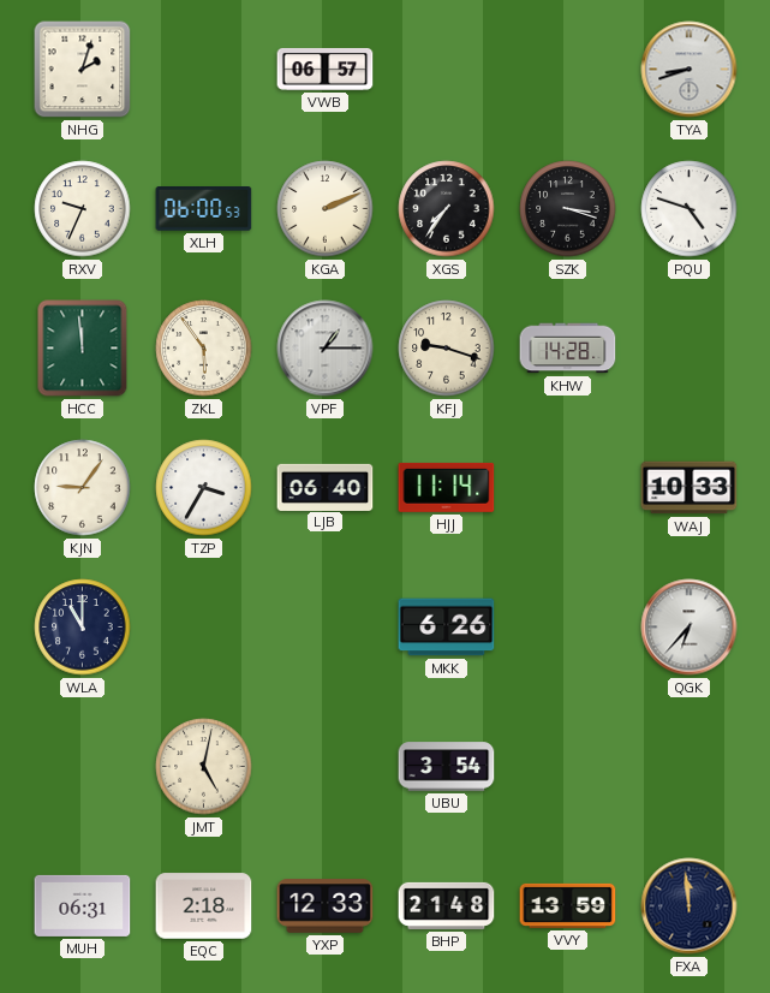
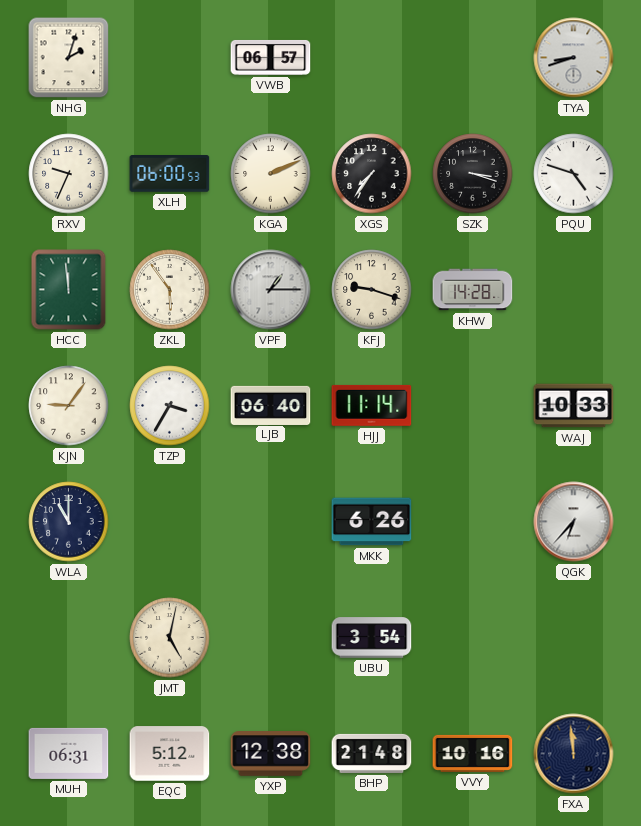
EQC: 2:18 -> 5:12
YXP: 12:33 -> 12:38
VVY: 13:59 -> 10:16
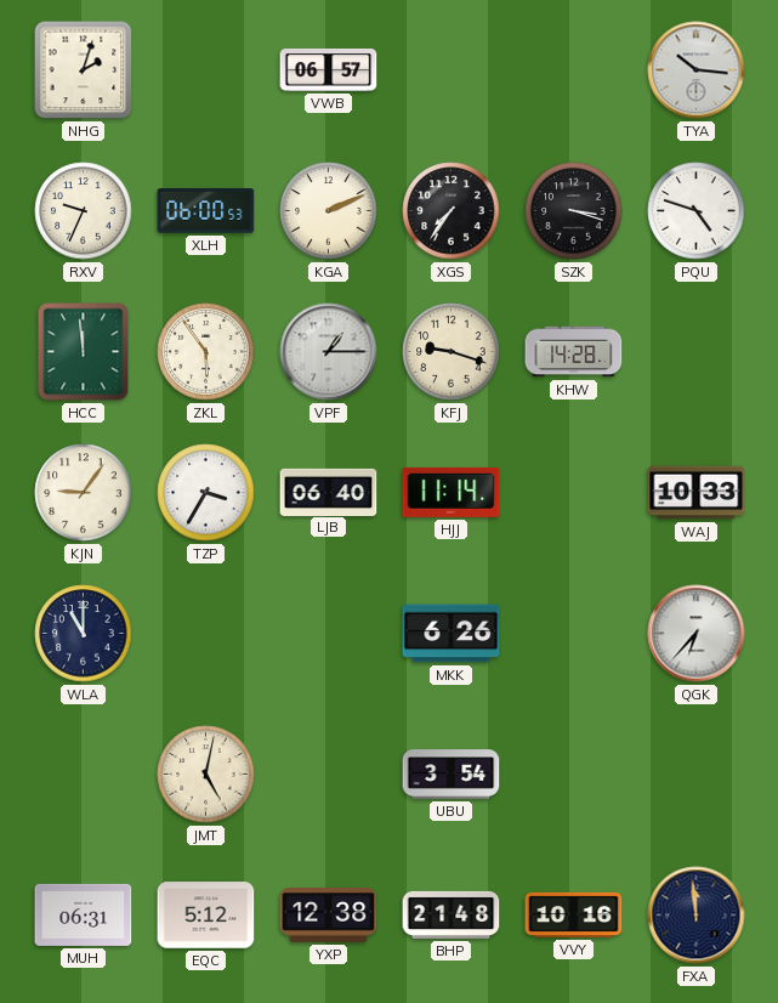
TYA: 8:42 -> 10:16
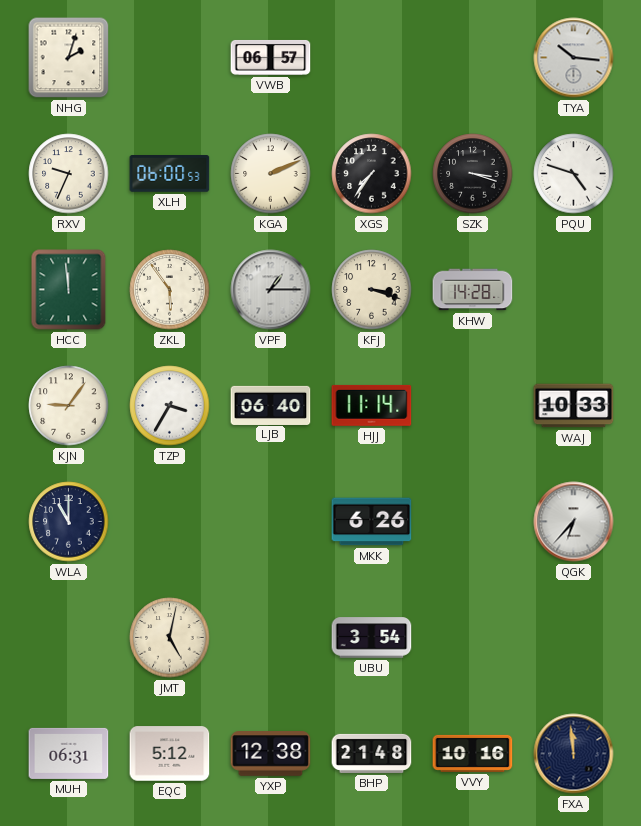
KFJ: 9:18 -> 3:18
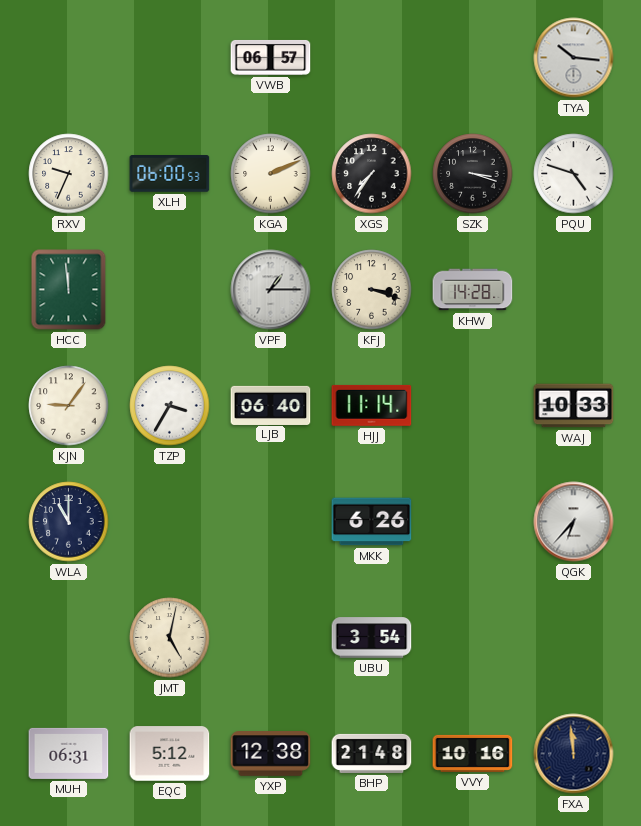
NHG: 2:03 -> none
ZKL: 5:54 -> none
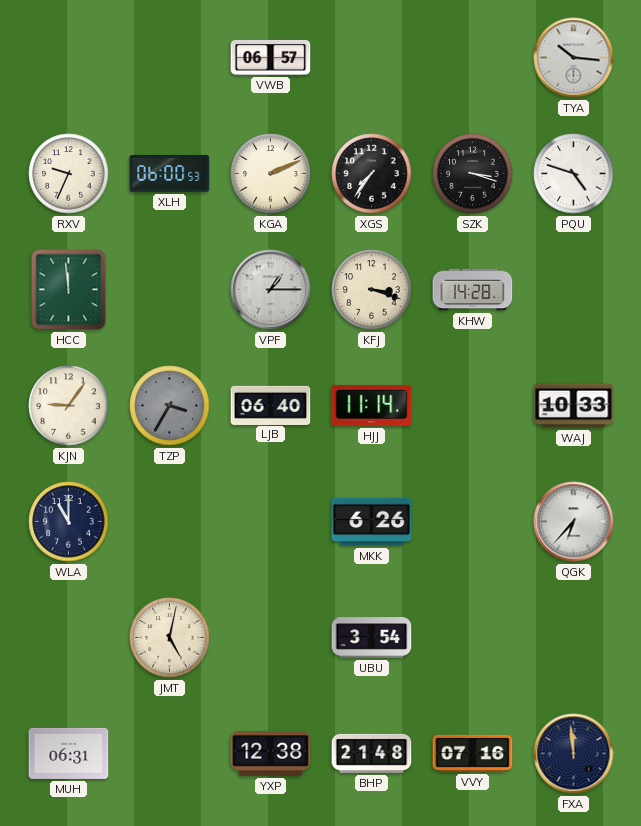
TZP dial: white -> grey
EQC: 5:12 -> none
VVY: 10:16 -> 07:16
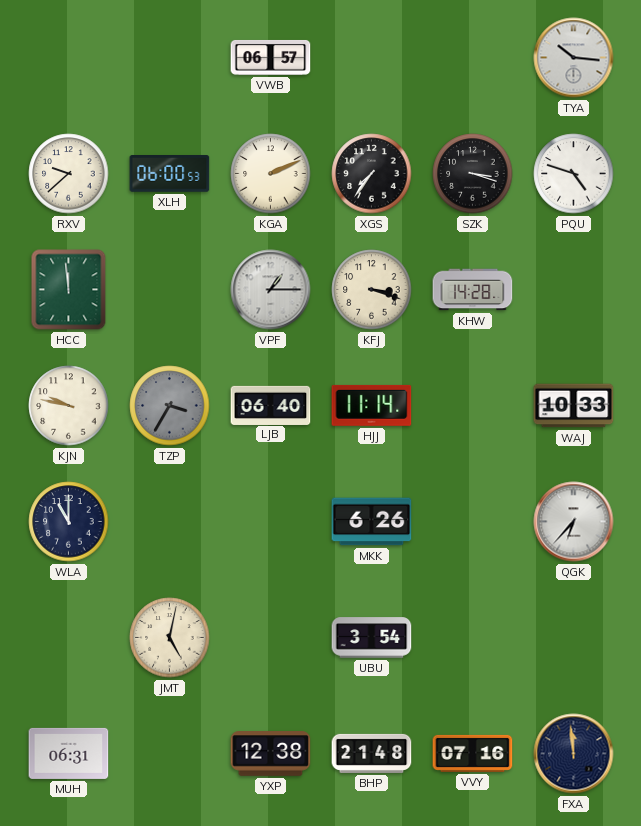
RXV: 9:34 -> 9:38
KJN: 9:06 -> 9:47
